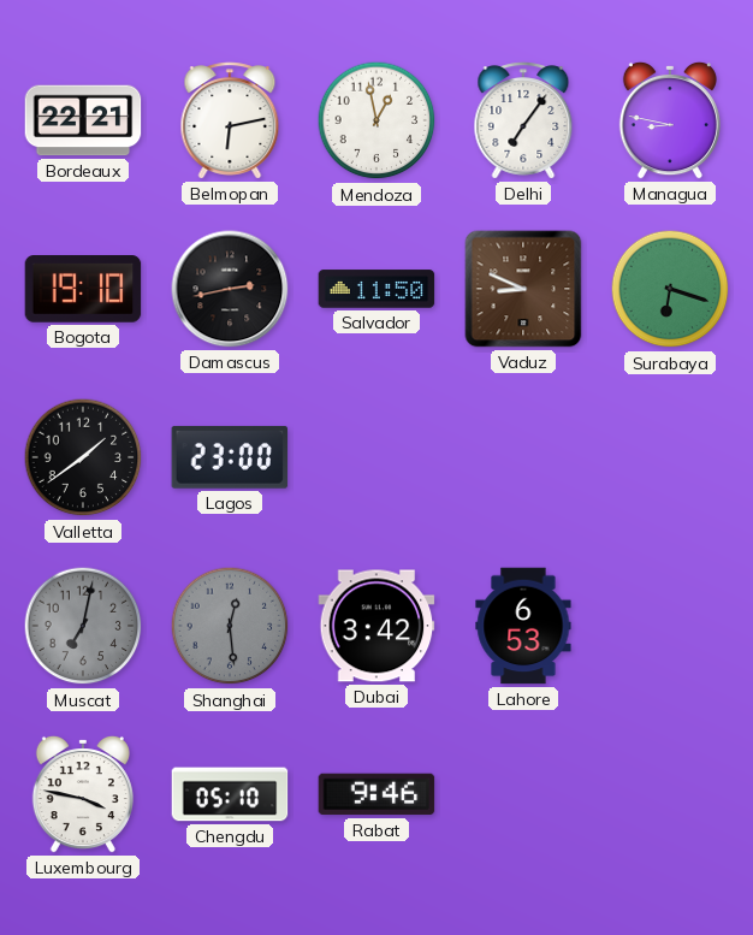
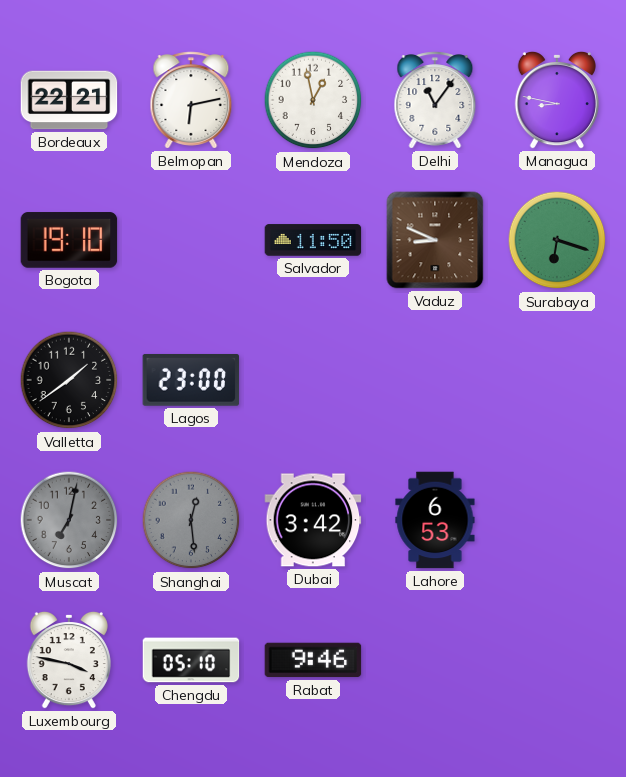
Delhi: 7:06 -> 11:06
Damascus: 2:43 -> none
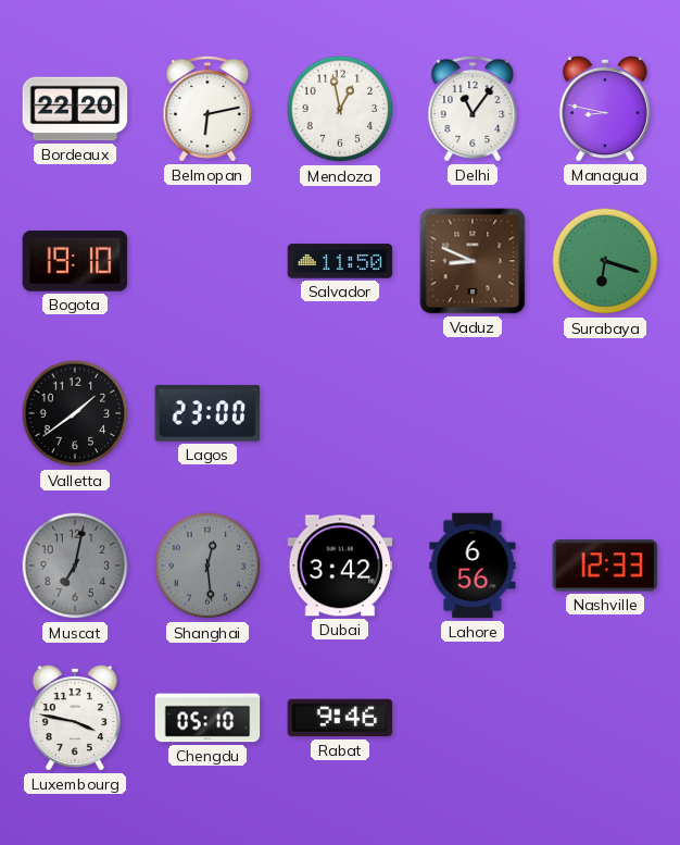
Bordeaux: 22:21 -> 22:20
Lahore: 6:53 -> 6:56
Nashville: none -> 12:33
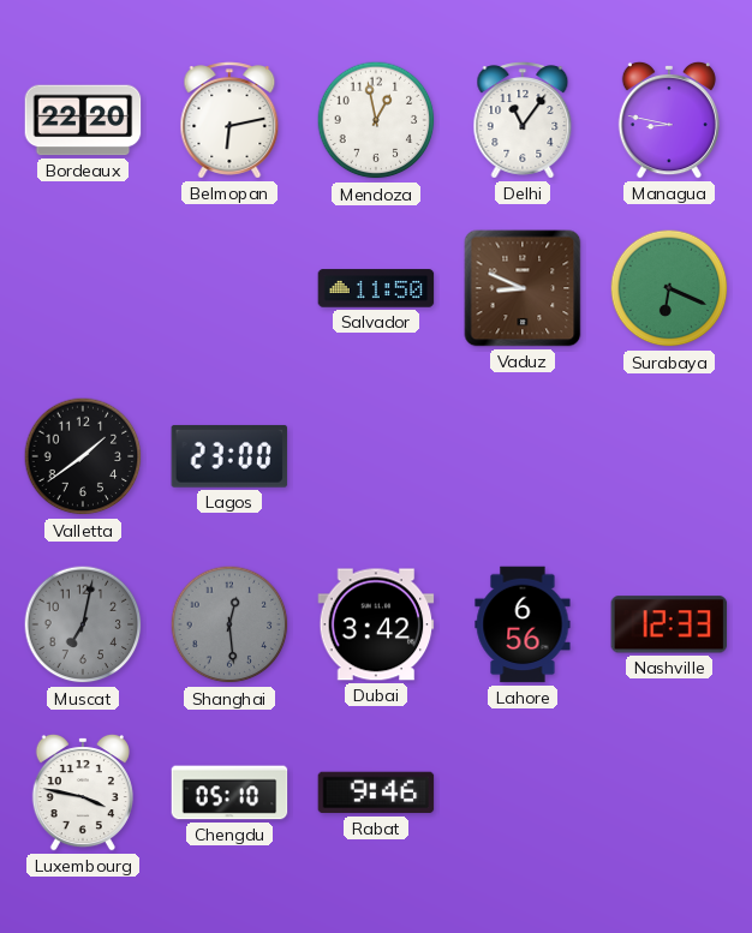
Bogota: 19:10 -> none
Surabaya: 6:18 -> 6:19
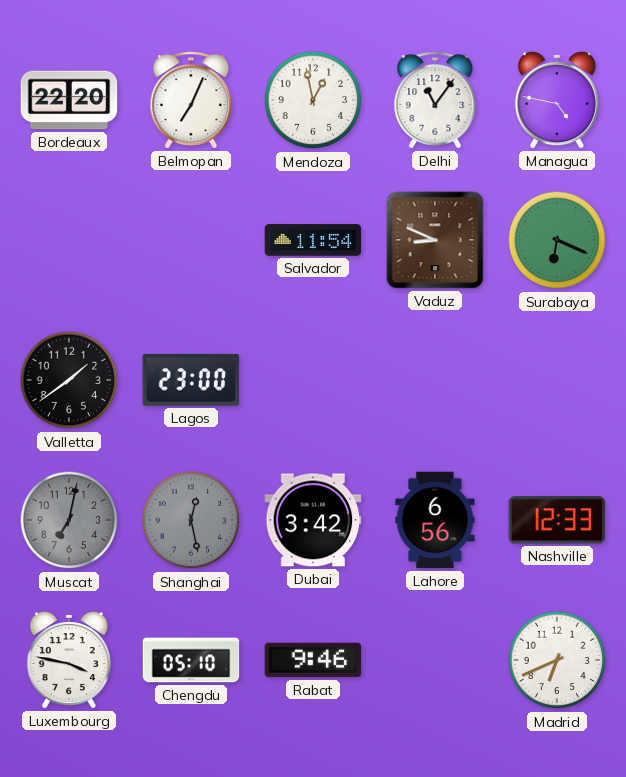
Belmopan: 6:13 -> 7:04
Managua: 8:47 -> 4:47
Salvador: 11:50 -> 11:54
Shanghai: 12:29 -> 12:28
Madrid: none -> 6:41
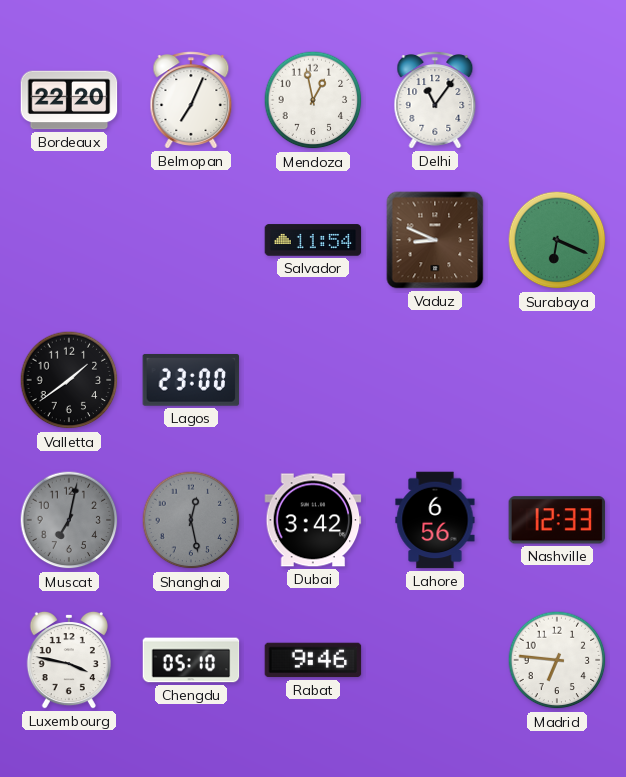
Managua: 4:47 -> none
Madrid: 6:41 -> 6:46
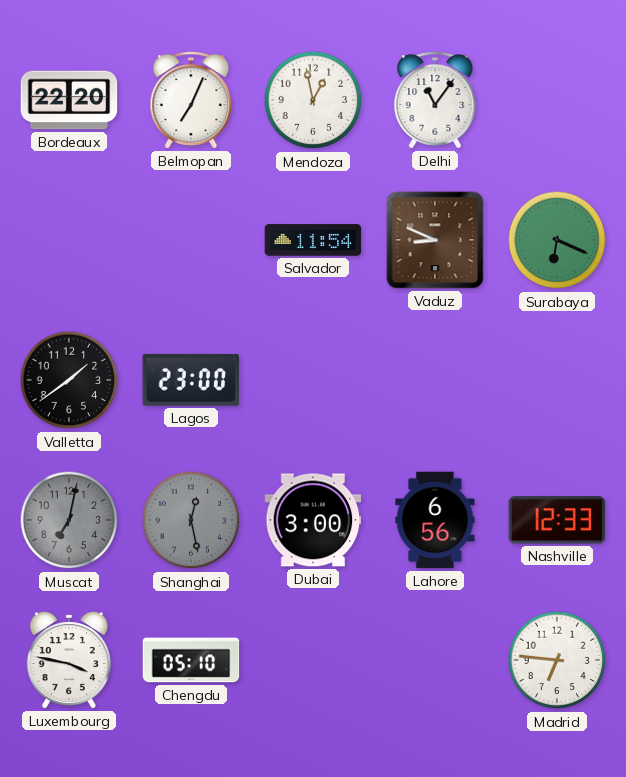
Dubai: 3:42 -> 3:00
Rabat: 9:46 -> none
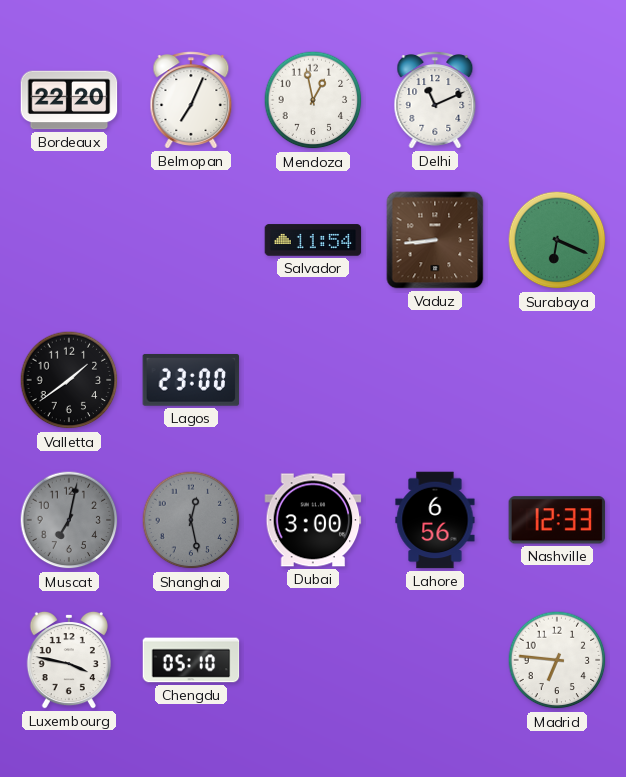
Delhi: 11:06 -> 11:11
Vaduz: 8:49 -> 8:44
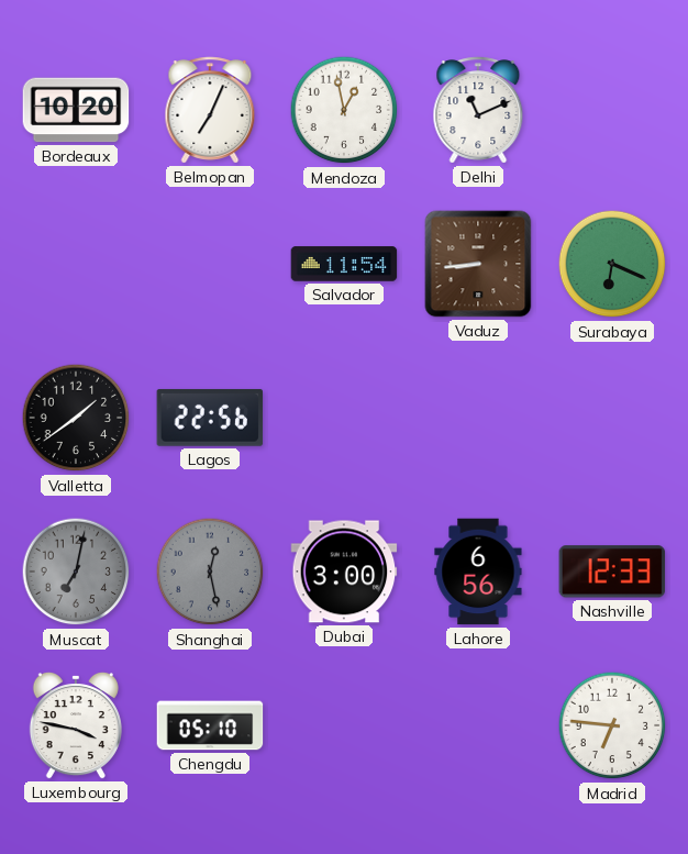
Bordeaux: 22:20 -> 10:20
Lagos: 23:00 -> 22:56
